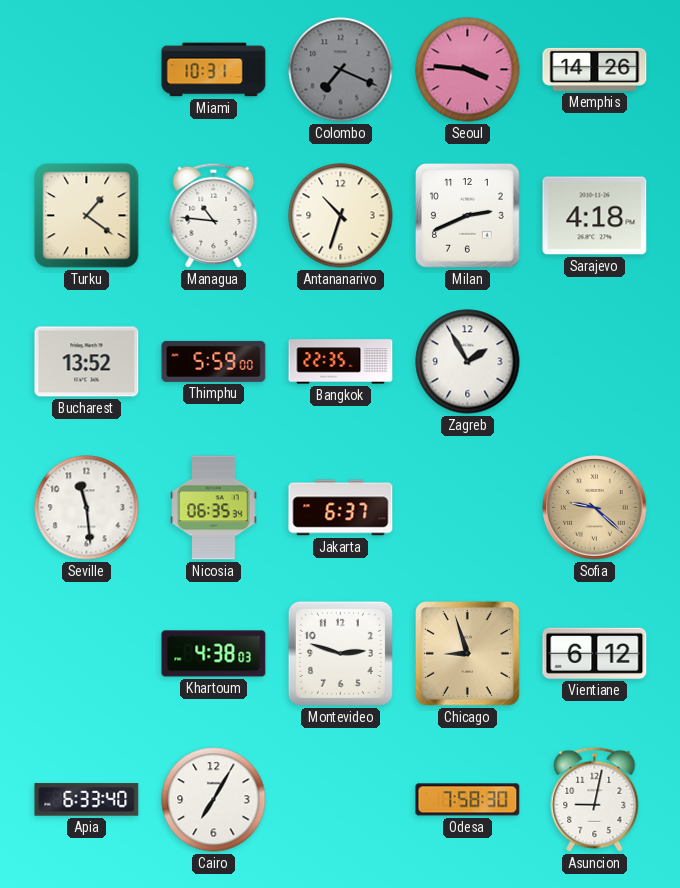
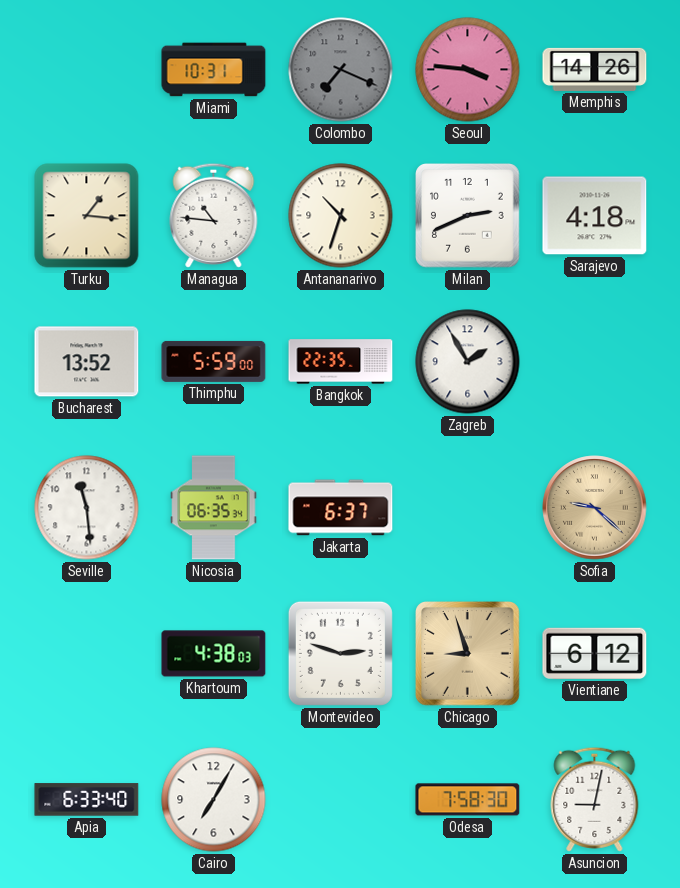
Turku: 1:21 -> 1:16
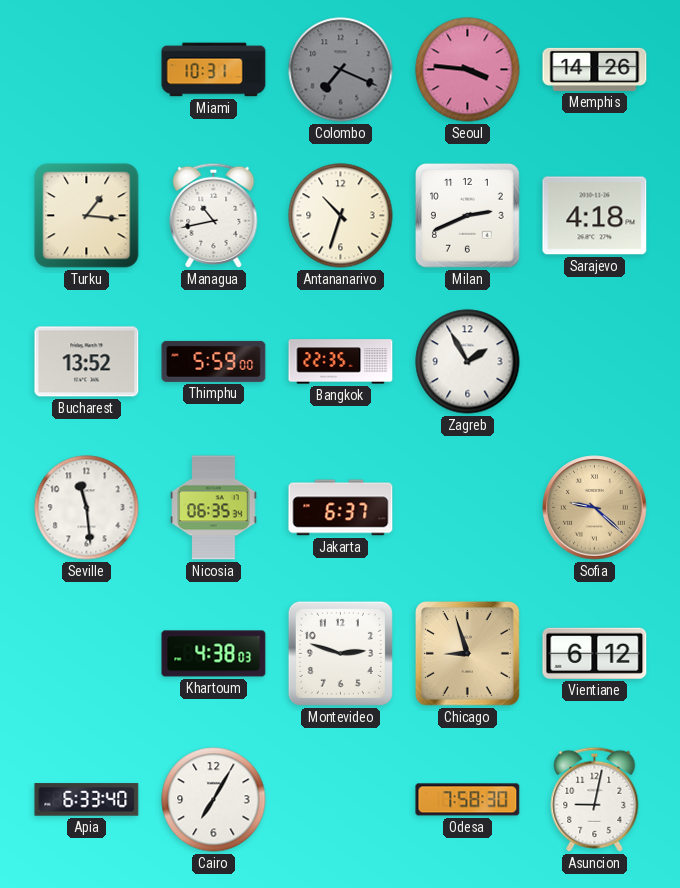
Managua: 10:46 -> 10:43
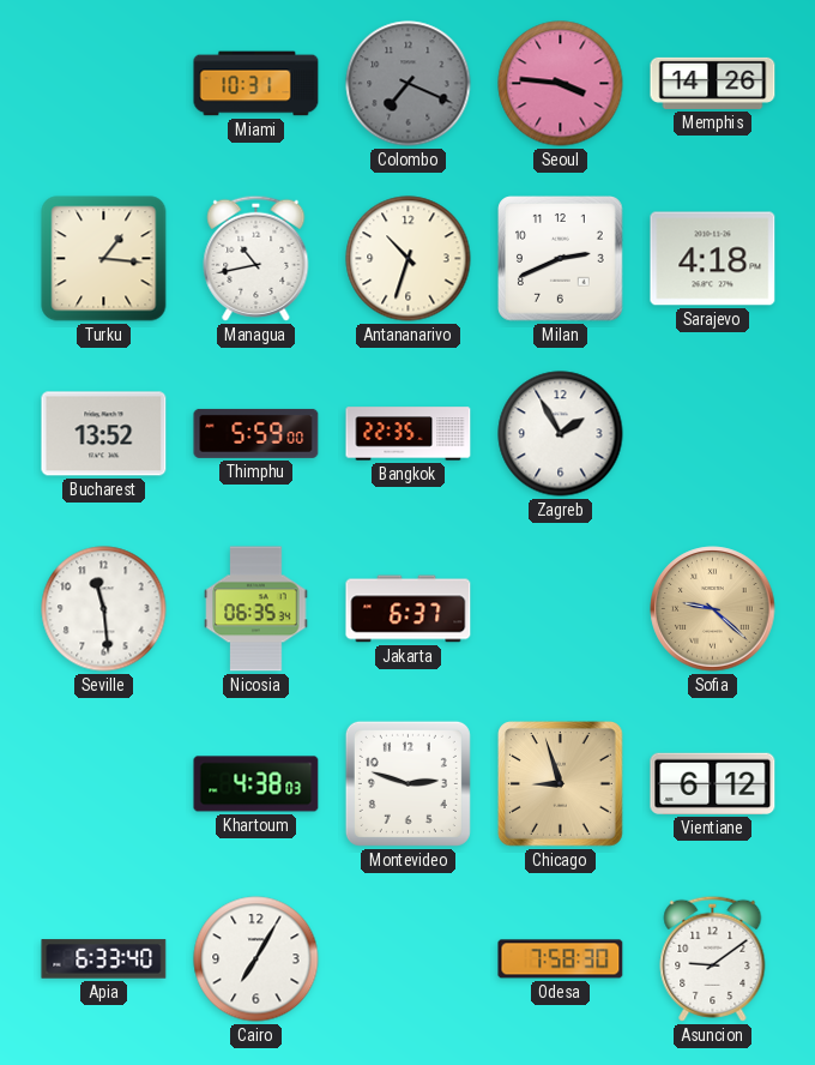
Asuncion: 9:02 -> 9:09
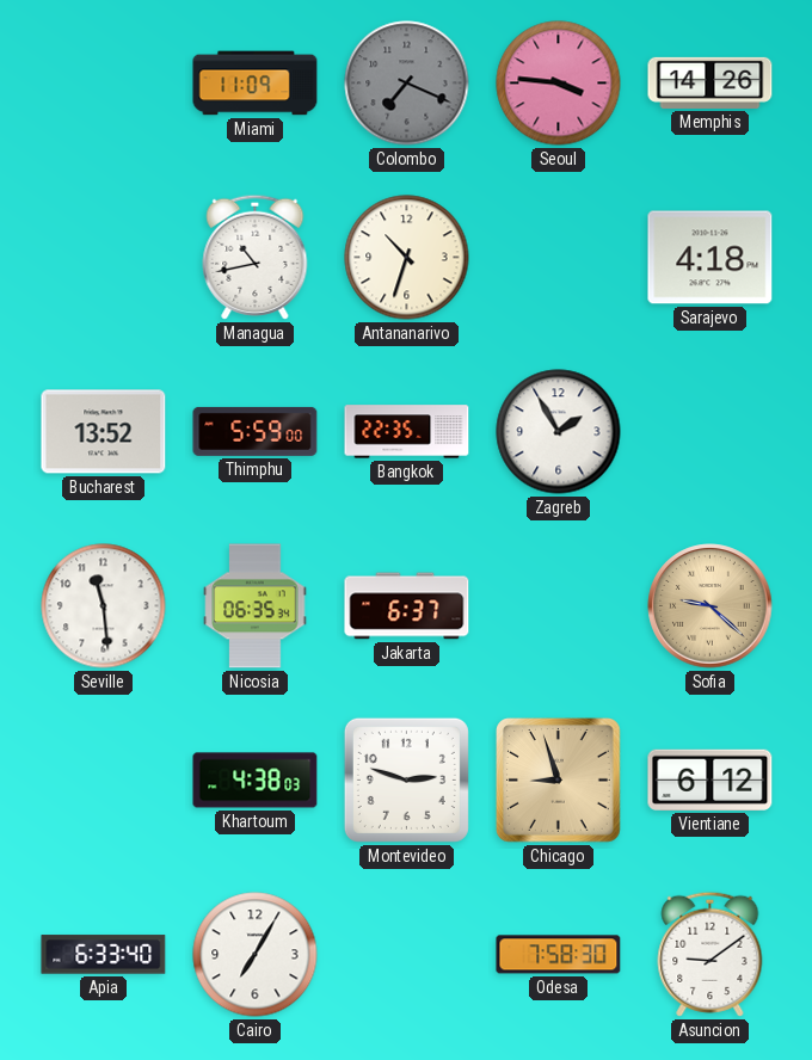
Miami: 10:31 -> 11:09
Turku: 1:16 -> none
Milan: 2:41 -> none
